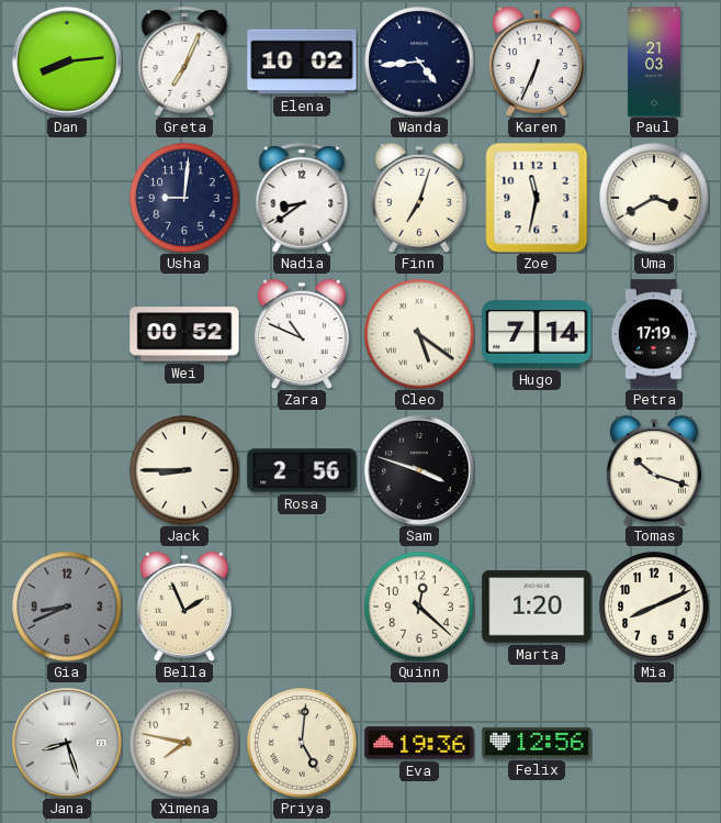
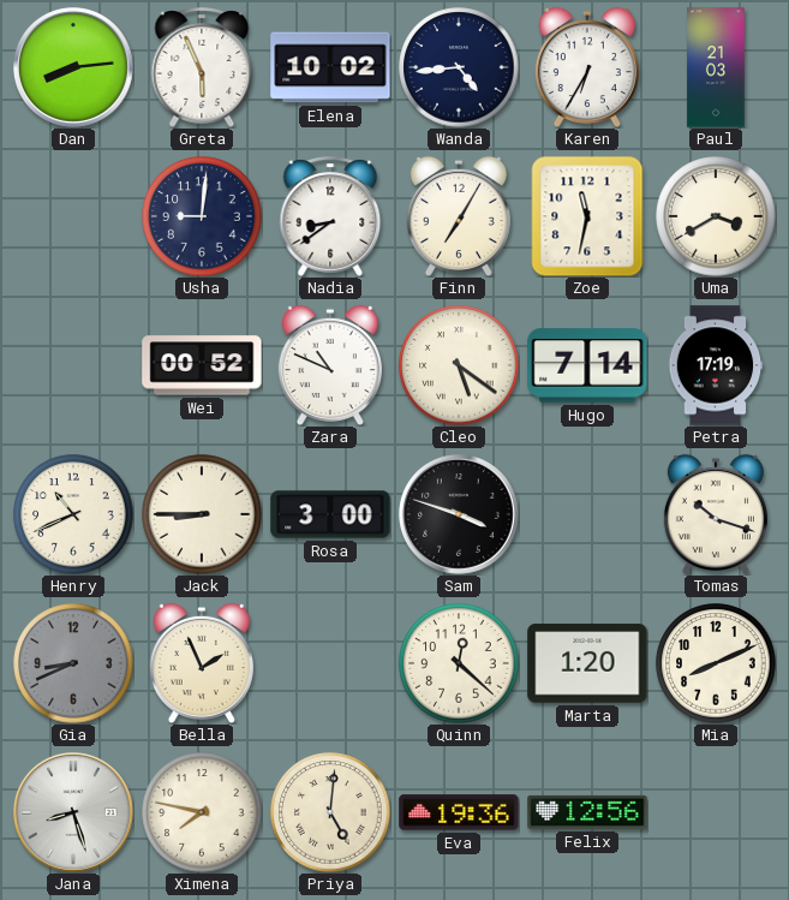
Greta: 7:04 -> 5:56
Karen: 6:34 -> 6:35
Finn: 7:03 -> 7:05
Henry: none -> 10:41
Rosa: 2:56 -> 3:00
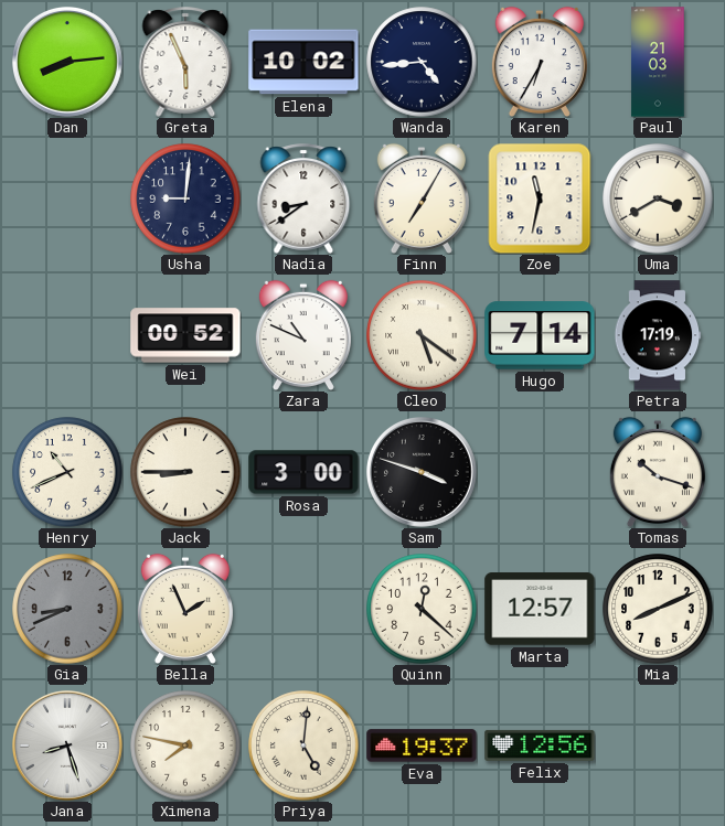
Marta: 1:20 -> 12:57
Eva: 19:36 -> 19:37
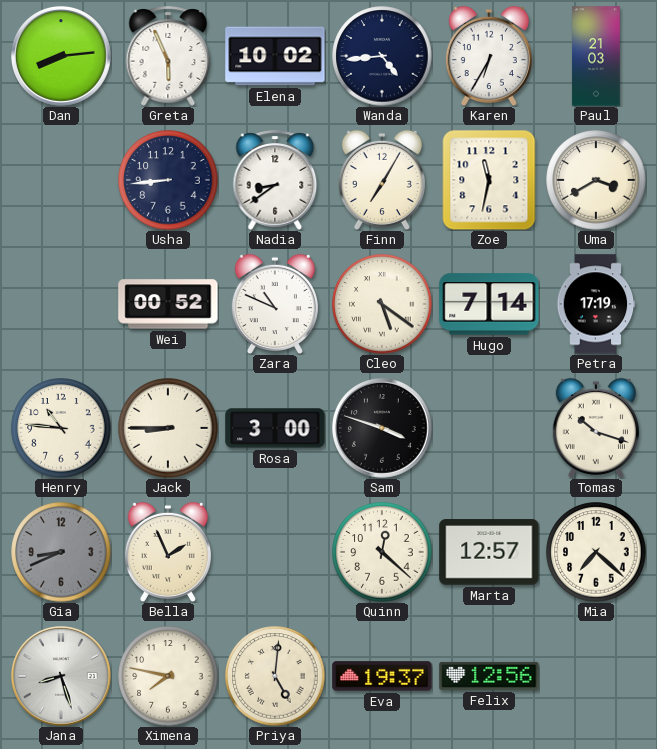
Usha: 9:01 -> 8:44
Henry: 10:41 -> 10:46
Mia: 8:11 -> 7:22
